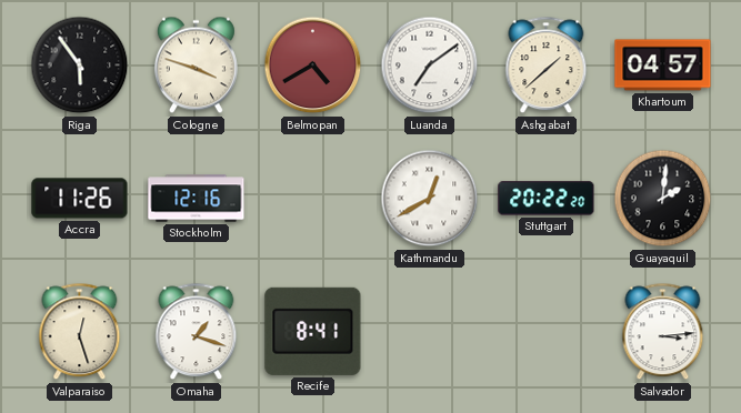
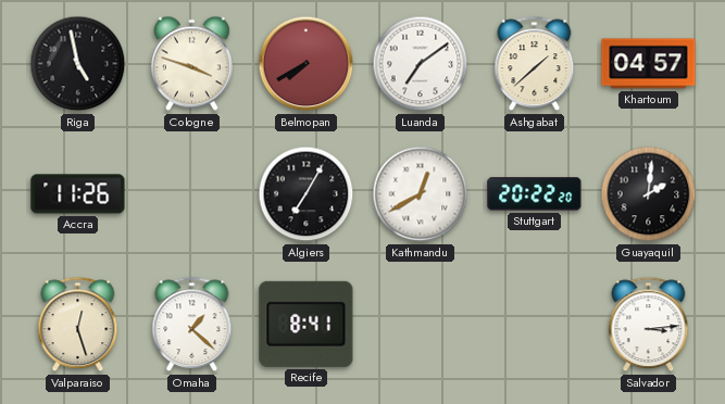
Riga: 5:54 -> 4:58
Belmopan: 4:40 -> 7:40
Stockholm: 12:16 -> none
Algiers: none -> 7:05
Omaha: 1:18 -> 1:22
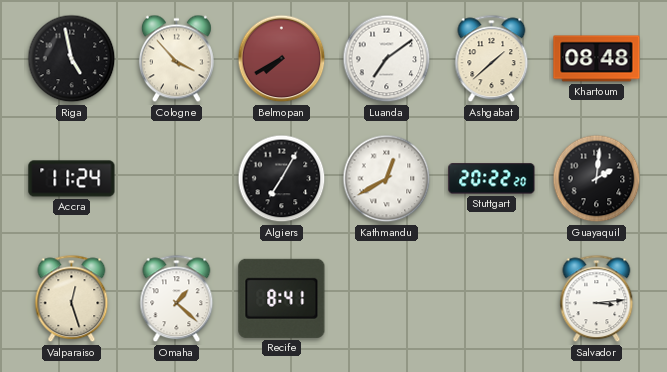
Cologne: 3:48 -> 3:53
Khartoum: 04:57 -> 08:48
Accra: 11:26 -> 11:24
